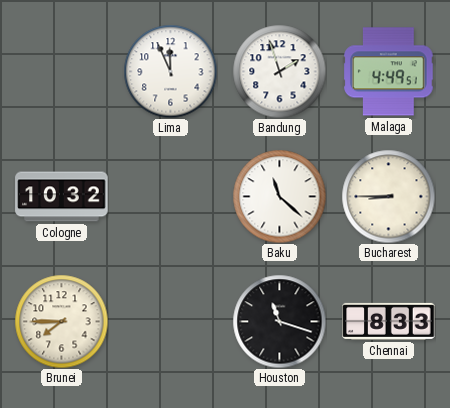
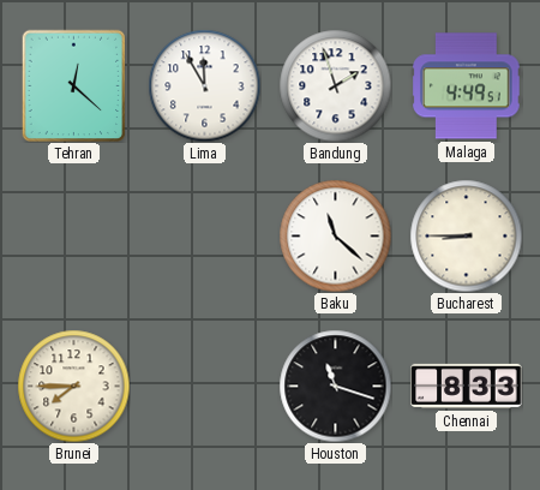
Tehran: none -> 12:22
Lima: 11:56 -> 11:55
Cologne: 10:32 -> none
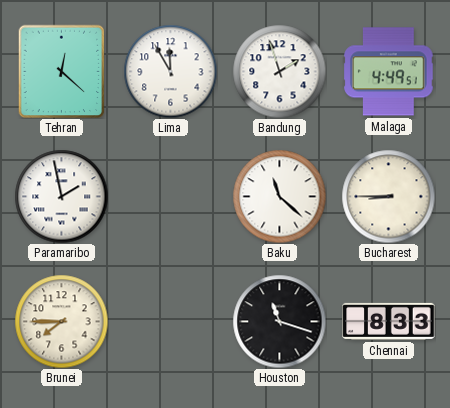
Paramaribo: none -> 1:58
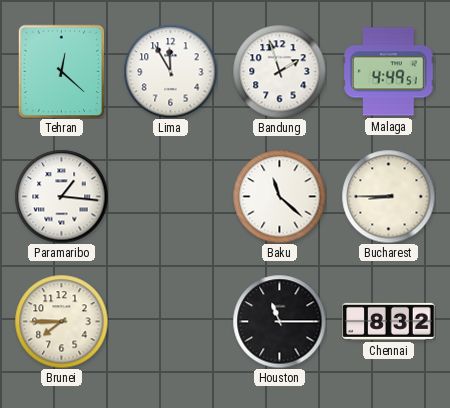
Paramaribo: 1:58 -> 1:16
Houston: 11:18 -> 11:15
Chennai: 8:33 -> 8:32
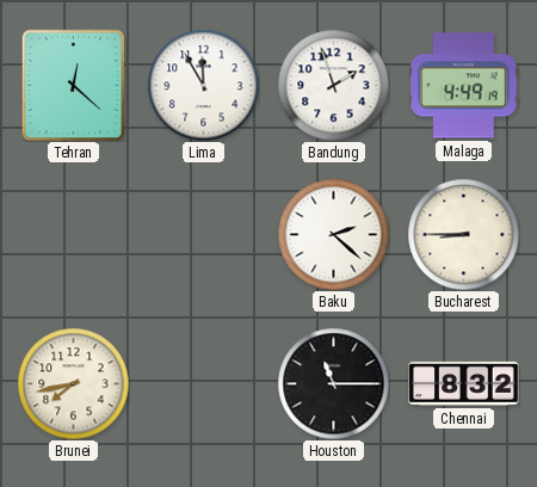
Malaga: 4:49:51 -> 4:49:19
Paramaribo: 1:16 -> none
Baku: 11:22 -> 2:22
Brunei: 7:45 -> 7:43
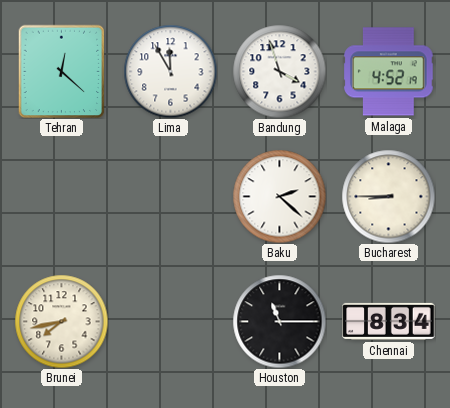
Bandung: 1:57 -> 3:57
Malaga: 4:49 -> 4:52
Chennai: 8:32 -> 8:34
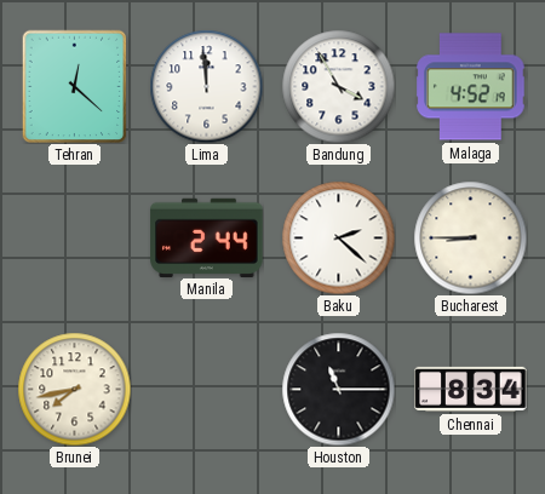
Lima: 11:55 -> 11:59
Bandung: 3:57 -> 3:55
Manila: none -> 2:44
